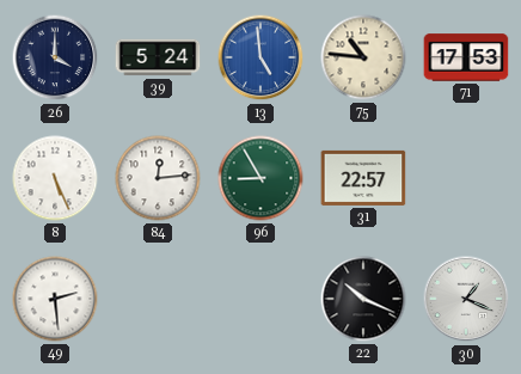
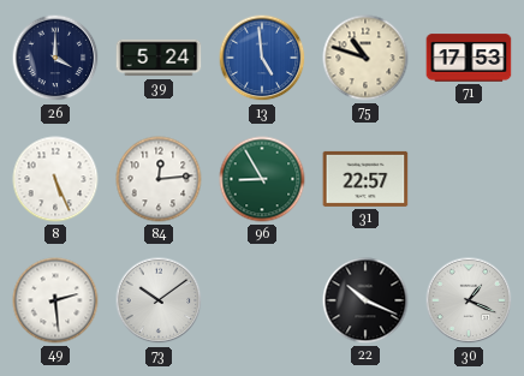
75: 10:46 -> 10:48
73: none -> 10:09
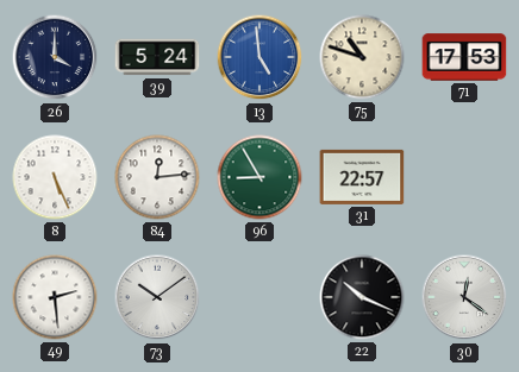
30: 1:19 -> 12:21
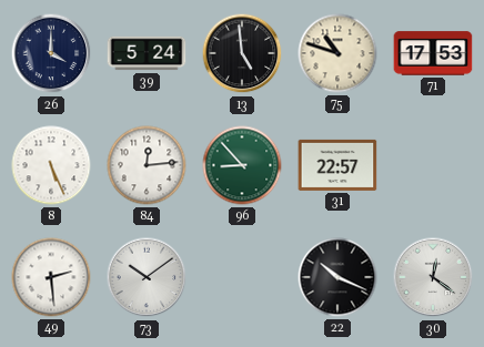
13 dial: blue -> black
96: 8:55 -> 8:53
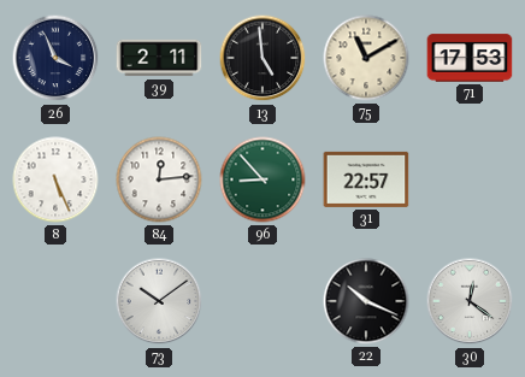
26: 4:00 -> 3:56
39: 5:24 -> 2:11
75: 10:48 -> 11:10
49: 2:29 -> none
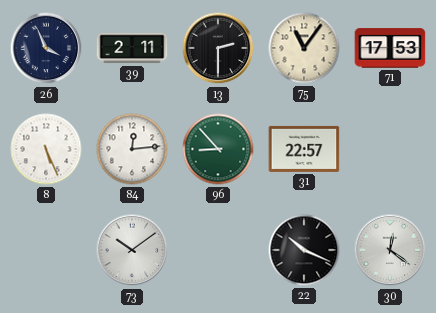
13: 4:59 -> 2:30
75: 11:10 -> 11:06
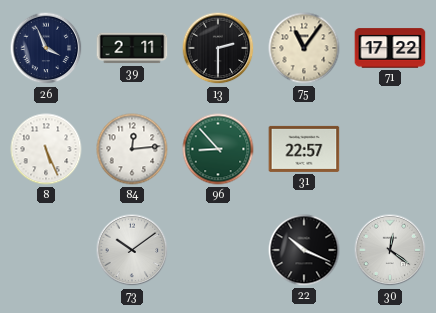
71: 17:53 -> 17:22
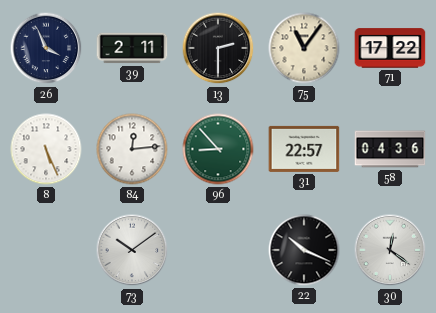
58: none -> 04:36
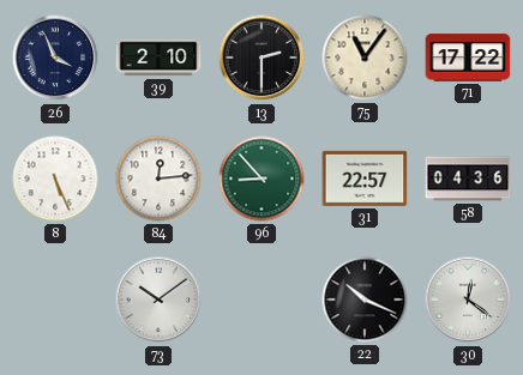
39: 2:11 -> 2:10
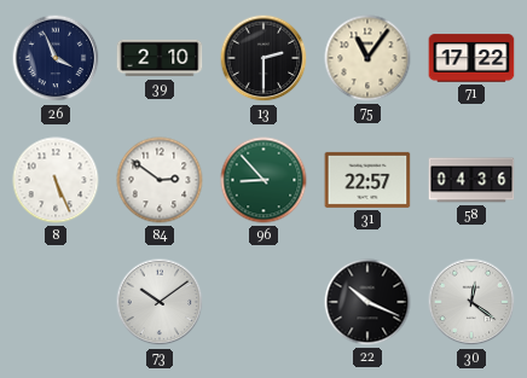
84: 12:14 -> 2:51
